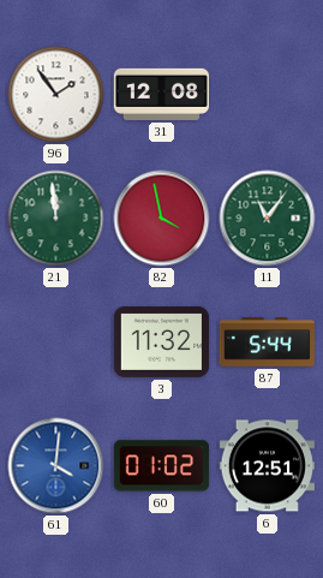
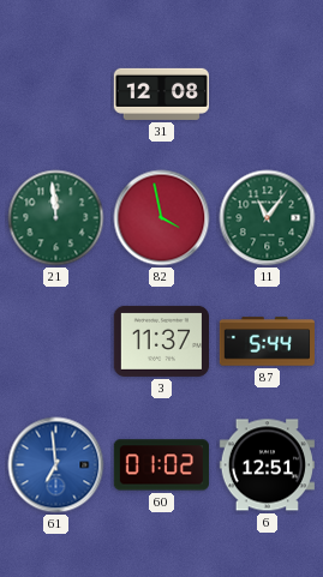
96: 1:54 -> none
3: 11:32 -> 11:37
61: 4:01 -> 6:59
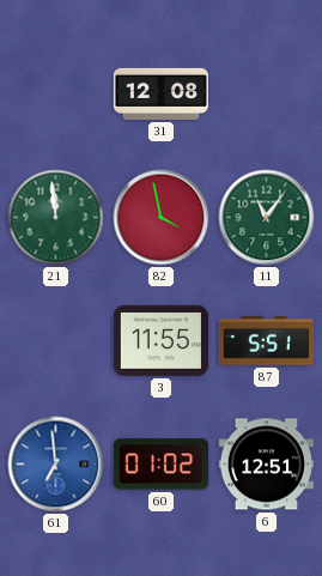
3: 11:37 -> 11:55
87: 5:44 -> 5:51
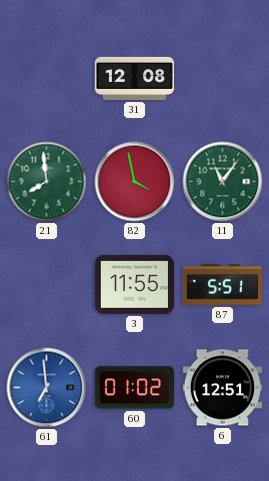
21: 11:59 -> 7:59
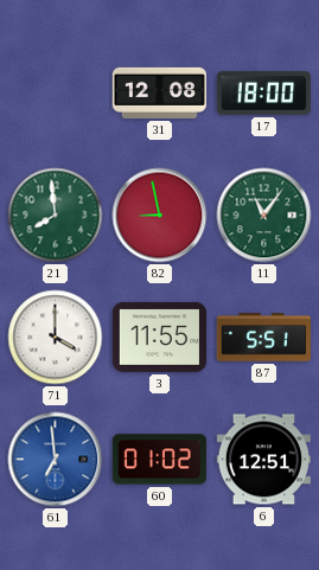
17: none -> 18:00
82: 3:58 -> 8:58
71: none -> 4:00
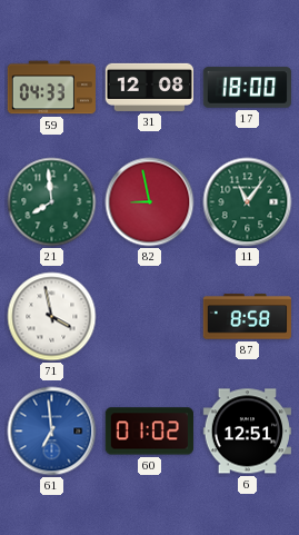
59: none -> 04:33
71: 4:00 -> 3:58
3: 11:55 -> none
87: 5:51 -> 8:58
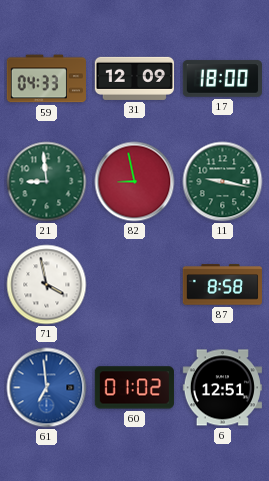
31: 12:08 -> 12:09
21: 7:59 -> 8:59
11: 11:06 -> 9:17
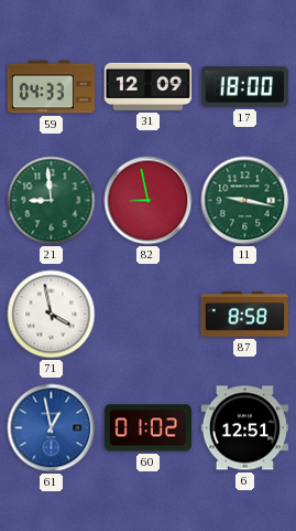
61: 6:59 -> 12:58
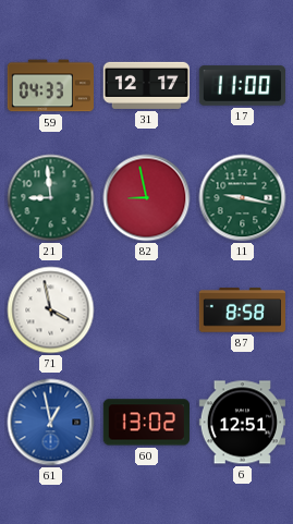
31: 12:09 -> 12:17
17: 18:00 -> 11:00
60: 01:02 -> 13:02
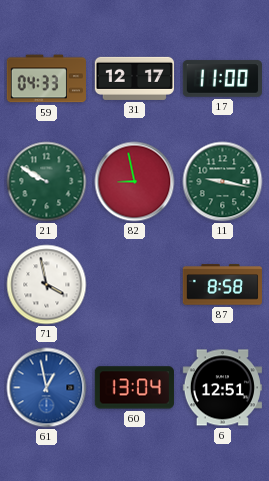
21: 8:59 -> 9:50
60: 13:02 -> 13:04
